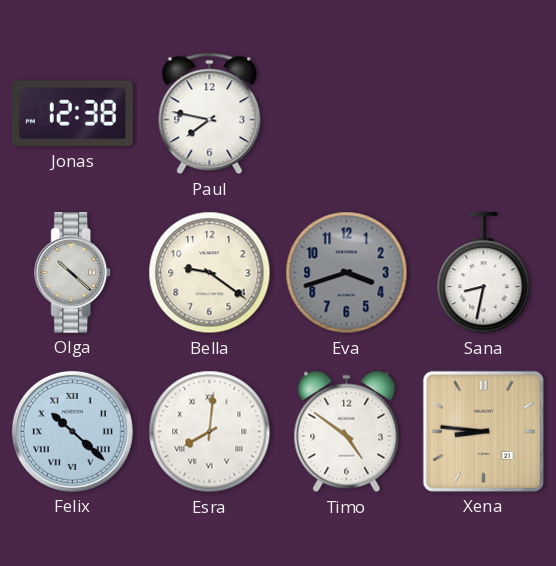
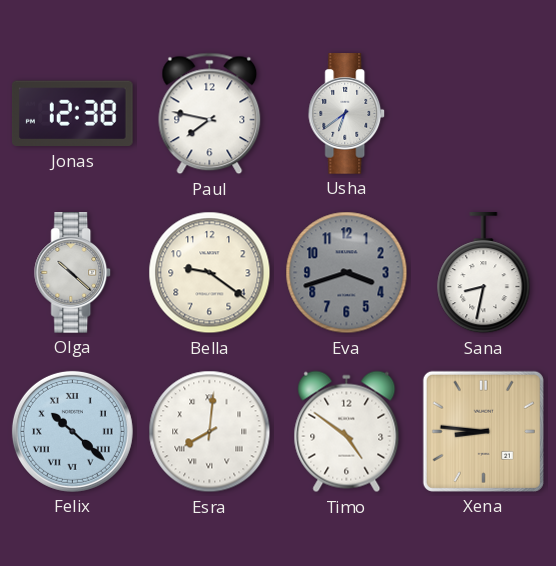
Usha: none -> 6:39
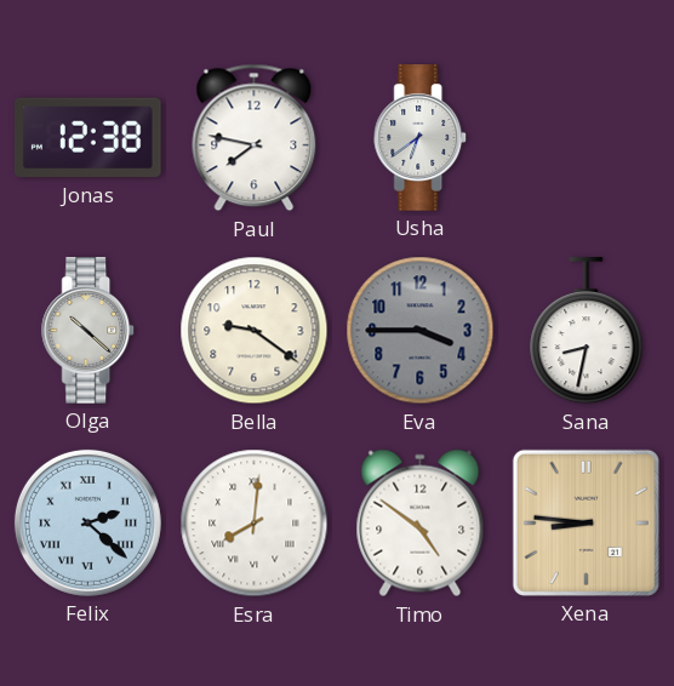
Eva: 3:42 -> 3:45
Felix: 10:22 -> 2:22
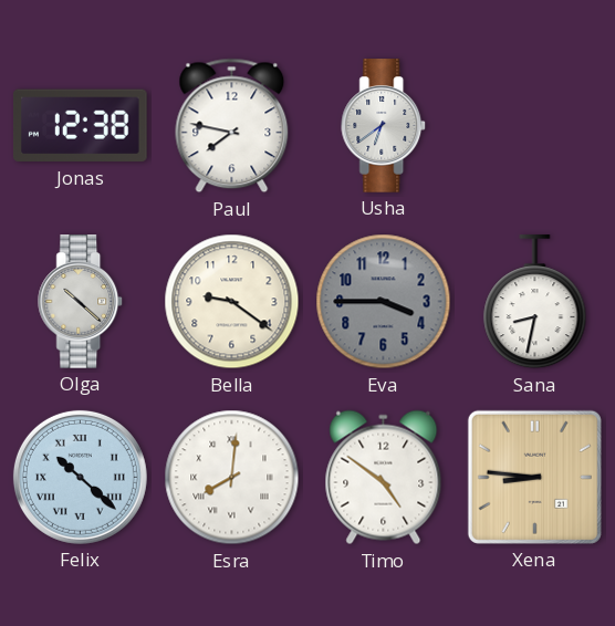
Felix: 2:22 -> 10:22
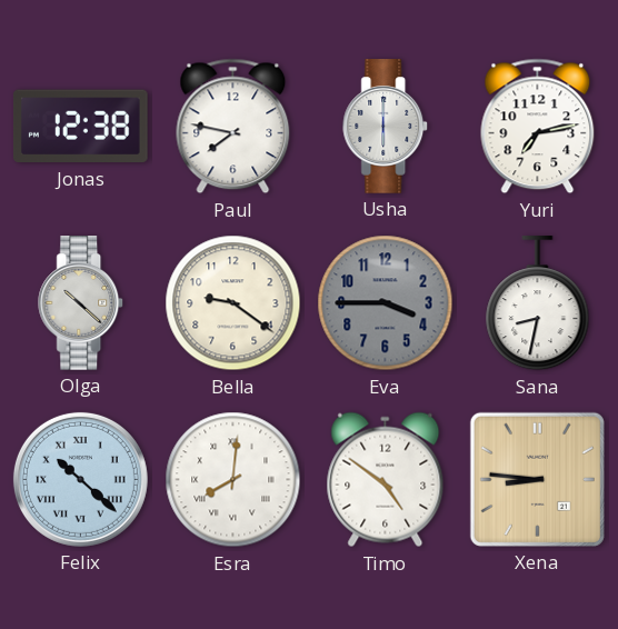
Usha: 6:39 -> 6:00
Yuri: none -> 7:13
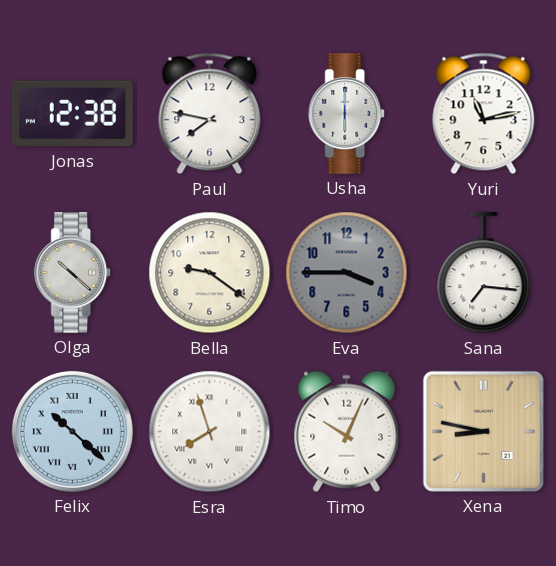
Yuri: 7:13 -> 11:13
Sana: 8:32 -> 7:16
Esra: 8:01 -> 7:57
Timo: 4:51 -> 10:04
Xena: 8:46 -> 8:47
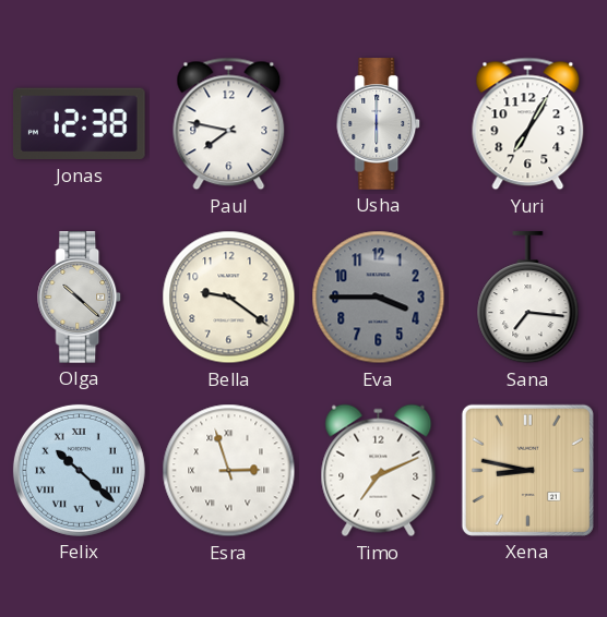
Yuri: 11:13 -> 7:05
Esra: 7:57 -> 2:57
Timo: 10:04 -> 7:11
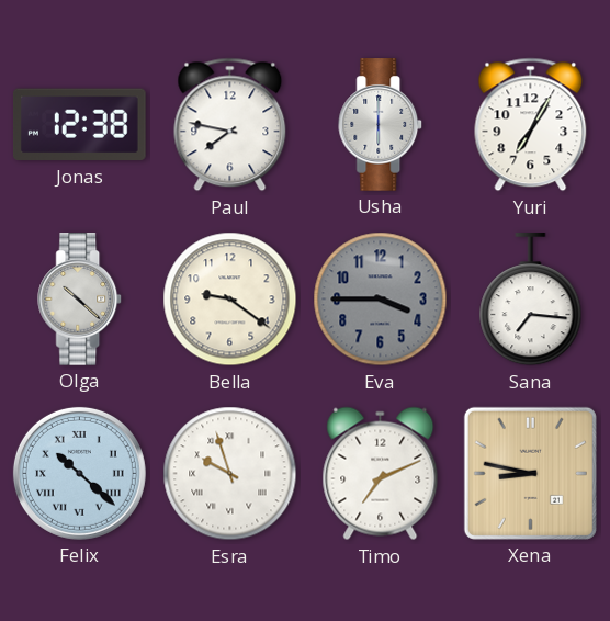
Esra: 2:57 -> 9:57
